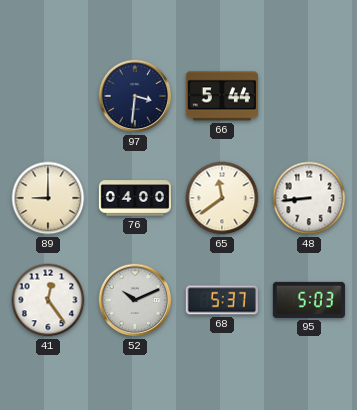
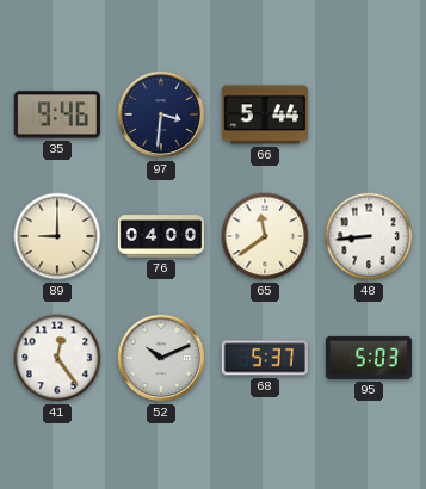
35: none -> 9:46
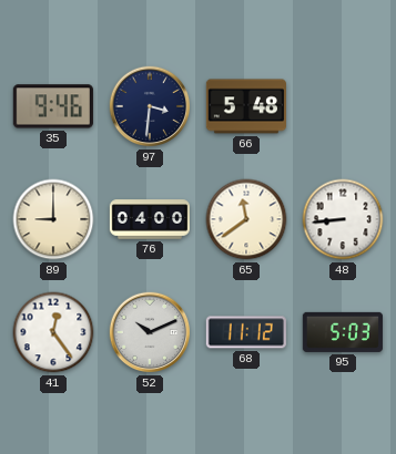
66: 5:44 -> 5:48
68: 5:37 -> 11:12
